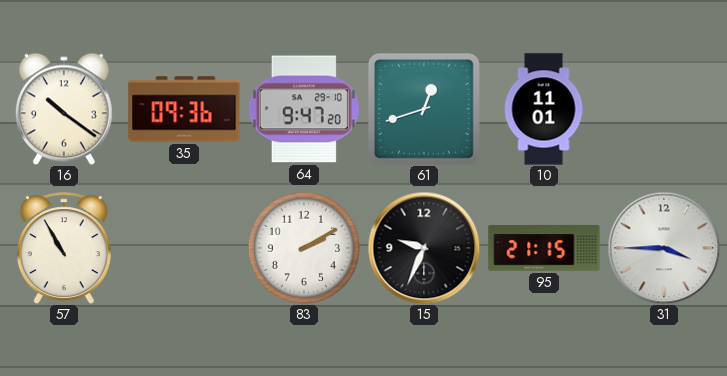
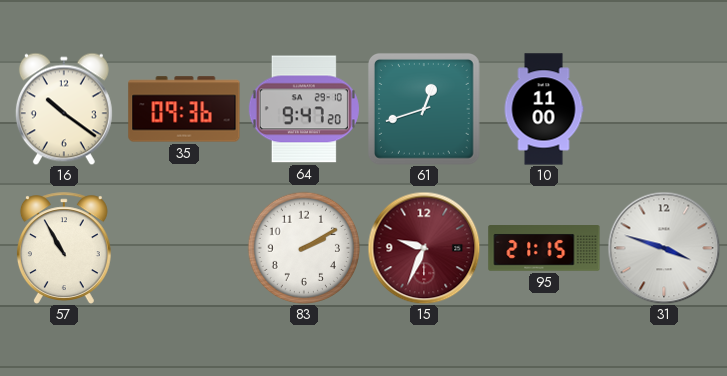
10: 11:01 -> 11:00
15 dial: black -> burgundy
31: 3:45 -> 3:48
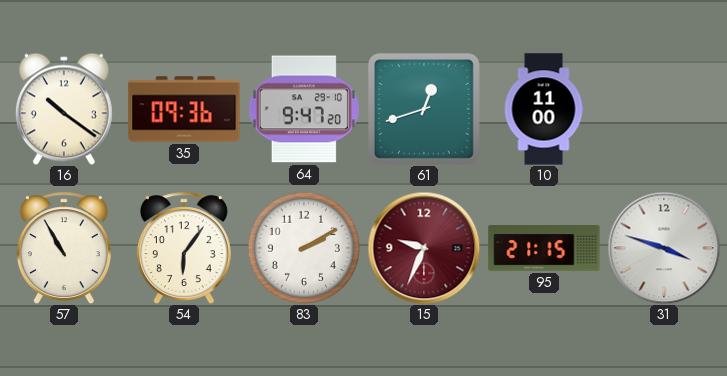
54: none -> 6:06
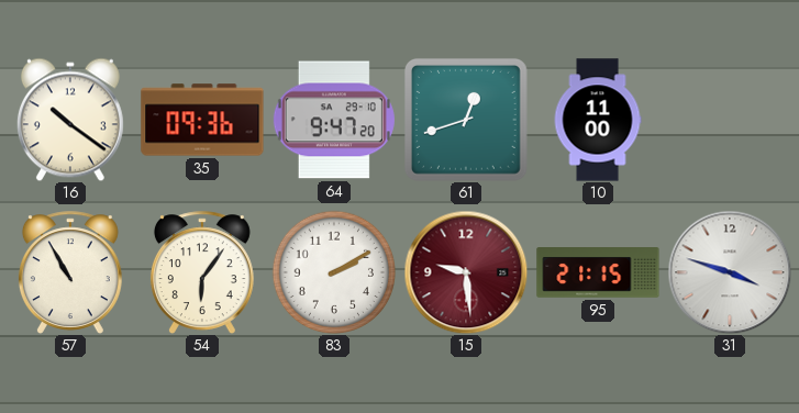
15: 9:34 -> 9:29
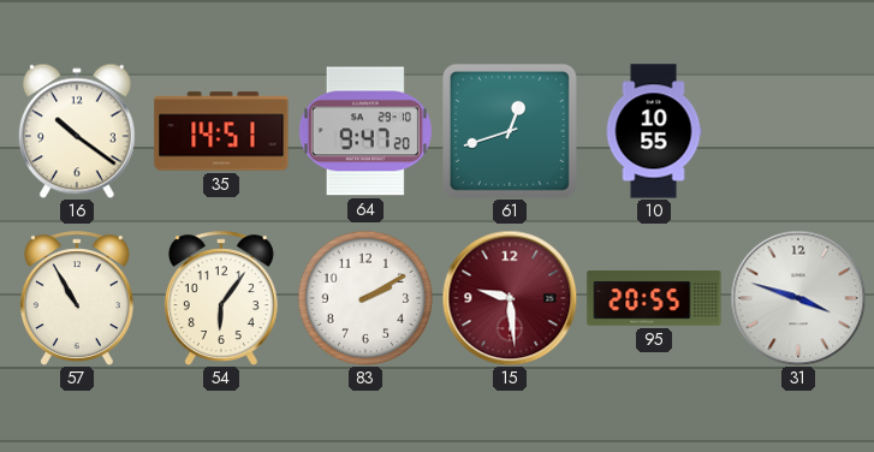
35: 09:36 -> 14:51
10: 11:00 -> 10:55
95: 21:15 -> 20:55
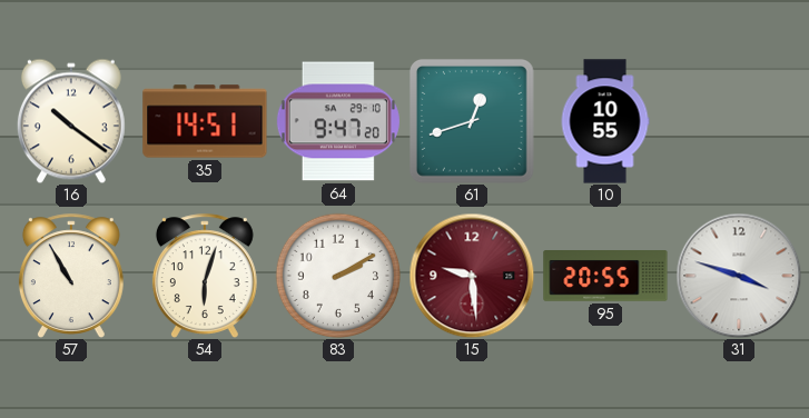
54: 6:06 -> 6:03
